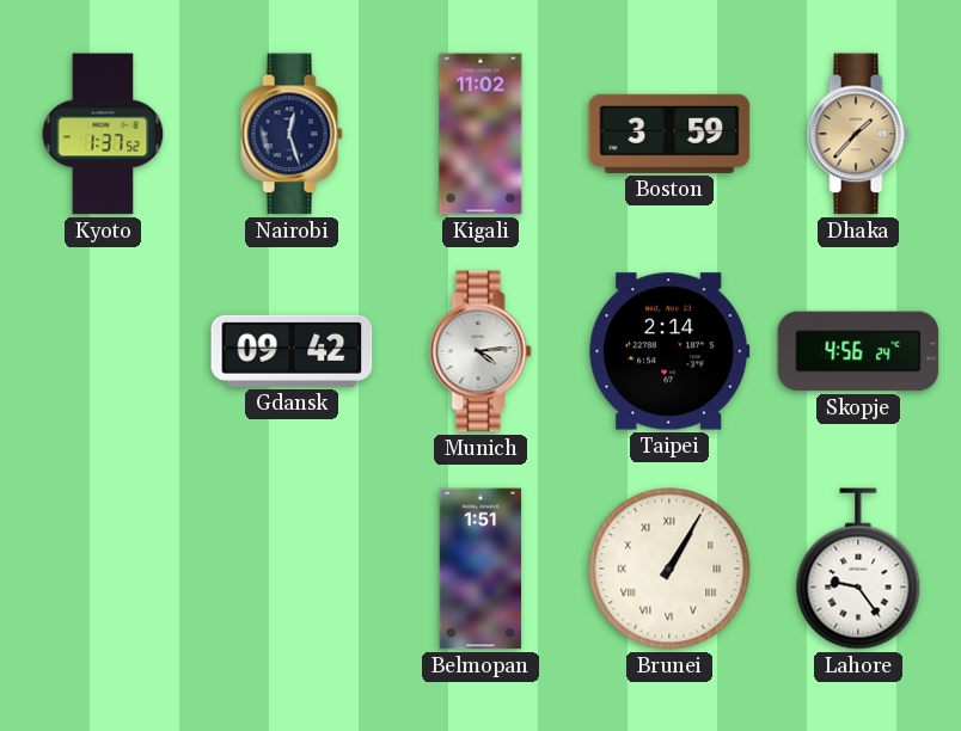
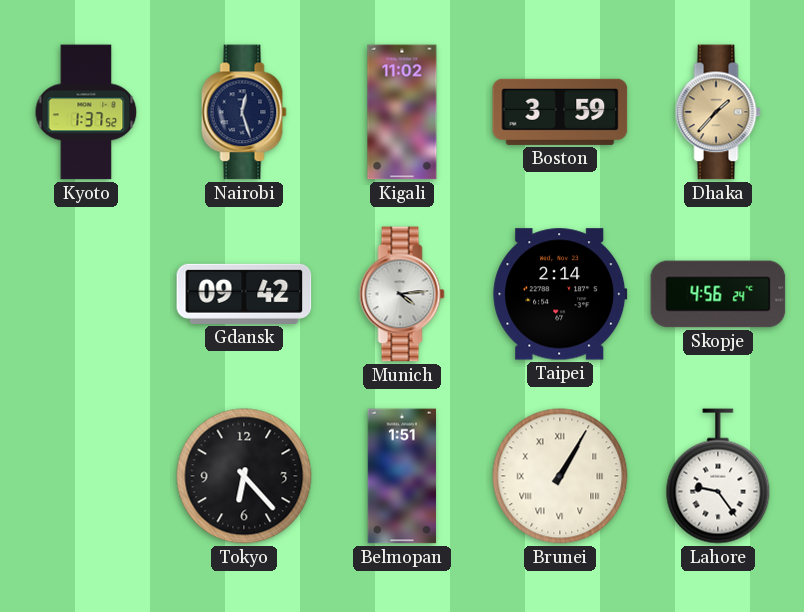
Tokyo: none -> 6:23
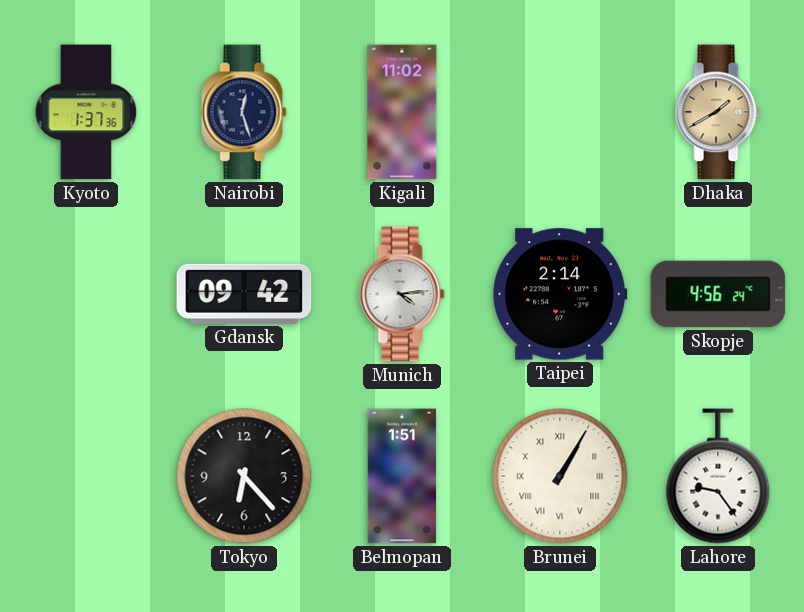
Kyoto: 1:37:52 -> 1:37:36
Boston: 3:59 -> none
Dhaka: 1:37 -> 1:40
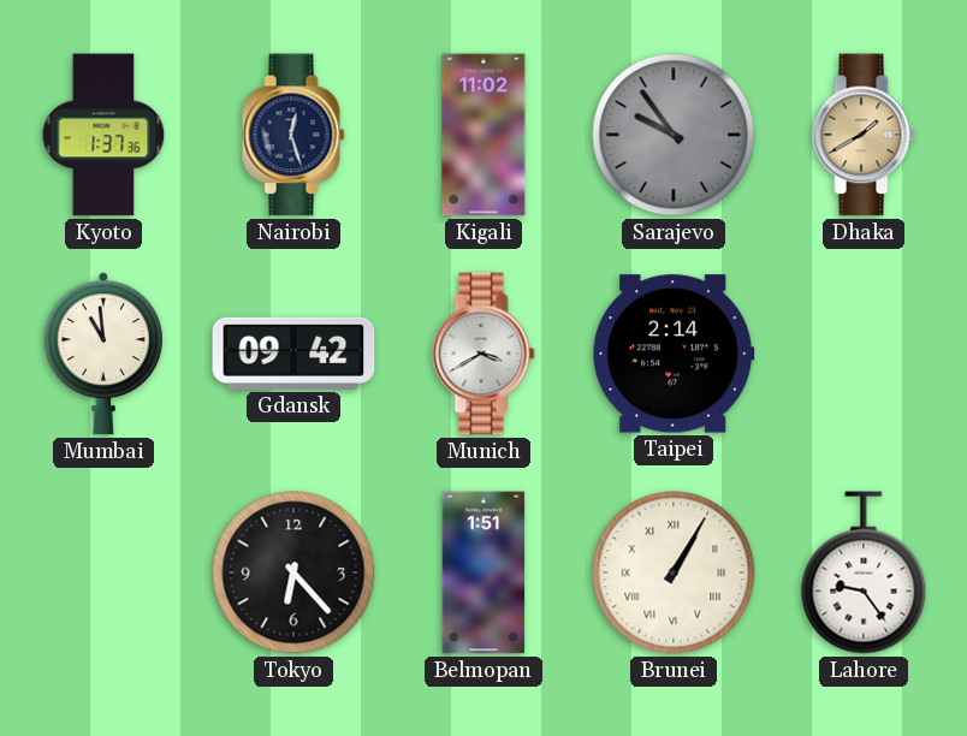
Sarajevo: none -> 9:54
Mumbai: none -> 10:59
Munich: 4:14 -> 3:40
Skopje: 4:56 -> none
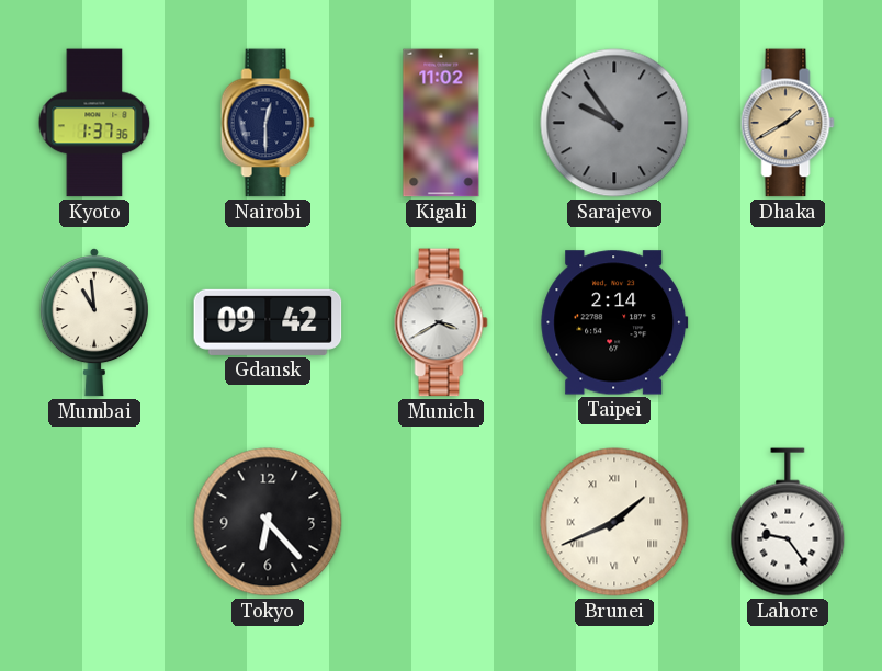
Nairobi: 12:27 -> 12:30
Belmopan: 1:51 -> none
Brunei: 1:05 -> 1:41
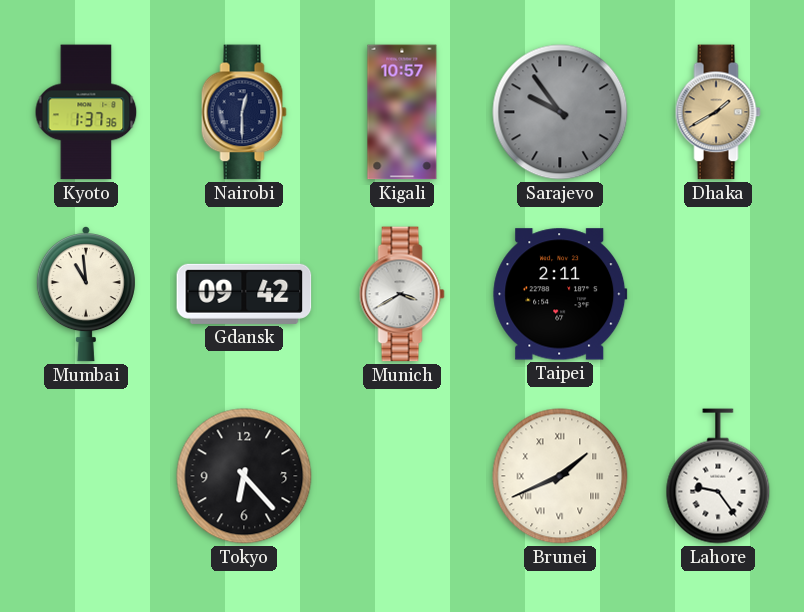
Kigali: 11:02 -> 10:57
Taipei: 2:14 -> 2:11
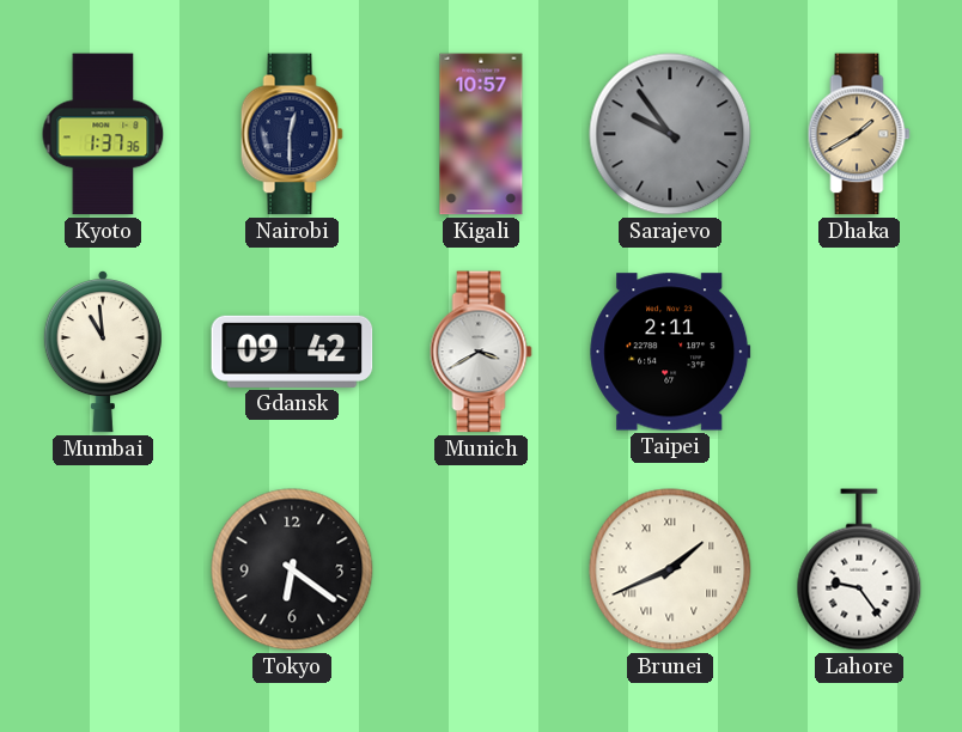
Tokyo: 6:23 -> 6:21
